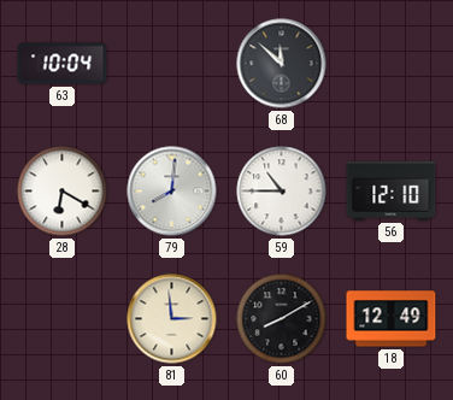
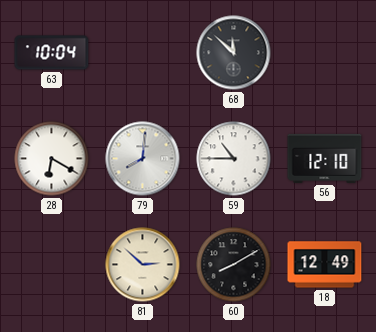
81: 2:59 -> 2:52
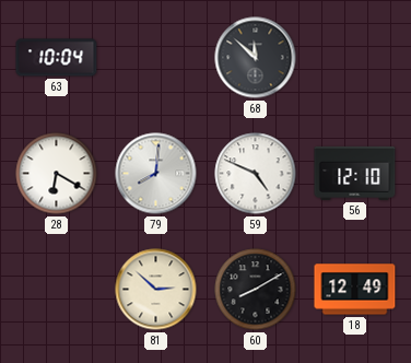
59: 10:45 -> 4:49
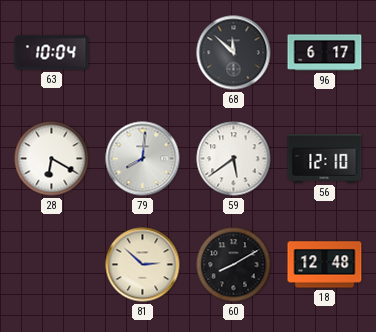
96: none -> 6:17
59: 4:49 -> 5:39
18: 12:49 -> 12:48
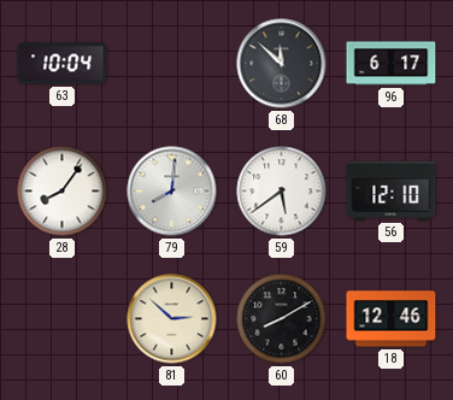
28: 6:20 -> 8:06
18: 12:48 -> 12:46
